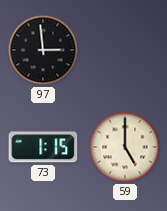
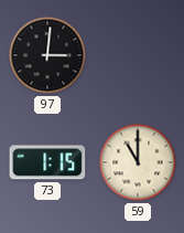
97: 2:59 -> 3:01
59: 5:00 -> 11:00
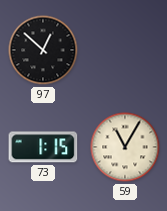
97: 3:01 -> 12:52
59: 11:00 -> 11:05
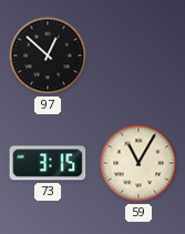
73: 1:15 -> 3:15
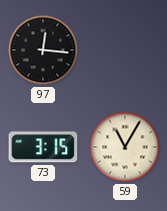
97: 12:52 -> 12:16
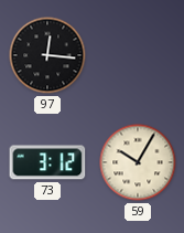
73: 3:15 -> 3:12
59: 11:05 -> 10:05
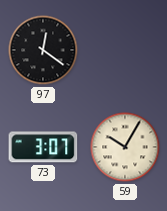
97: 12:16 -> 12:21
73: 3:12 -> 3:07
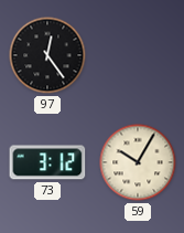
97: 12:21 -> 12:24
73: 3:07 -> 3:12
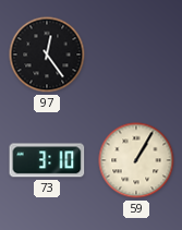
73: 3:12 -> 3:10
59: 10:05 -> 1:05
